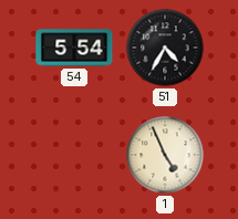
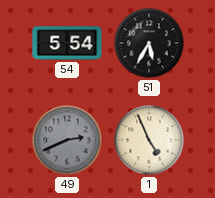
51: 4:35 -> 5:35
49: none -> 2:41
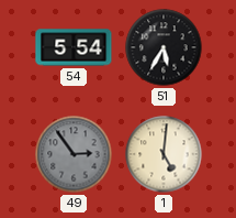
49: 2:41 -> 2:54
1: 4:56 -> 5:01
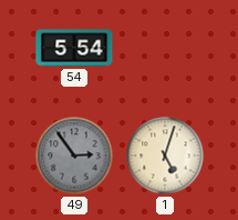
51: 5:35 -> none
1: 5:01 -> 5:03
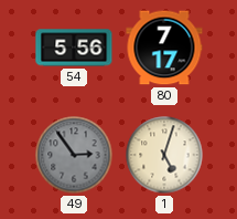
54: 5:54 -> 5:56
80: none -> 7:17
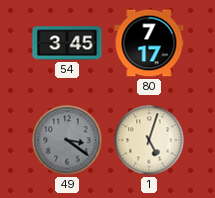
54: 5:56 -> 3:45
49: 2:54 -> 3:21
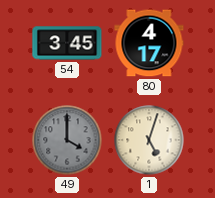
80: 7:17 -> 4:17
49: 3:21 -> 4:00
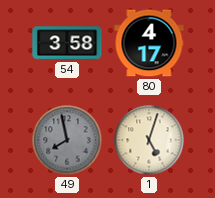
54: 3:45 -> 3:58
49: 4:00 -> 7:58
